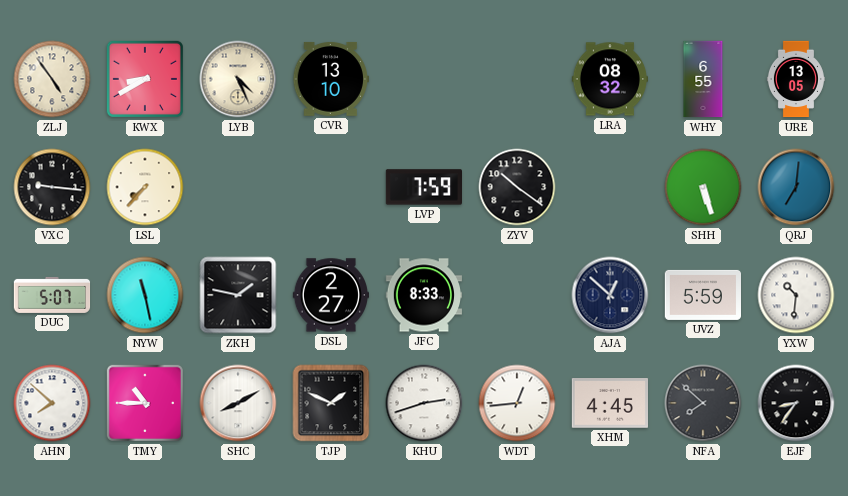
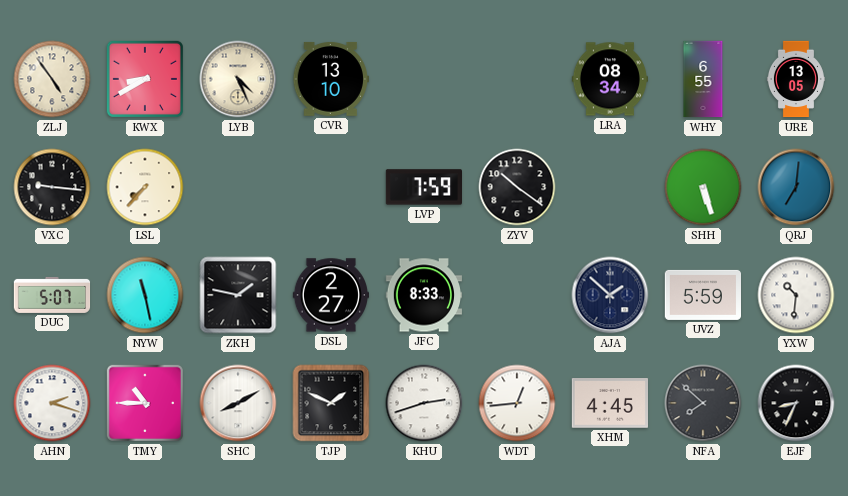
LRA: 08:32 -> 08:34
AJA: 12:52 -> 1:52
AHN: 7:52 -> 2:18
EJF: 8:36 -> 8:34
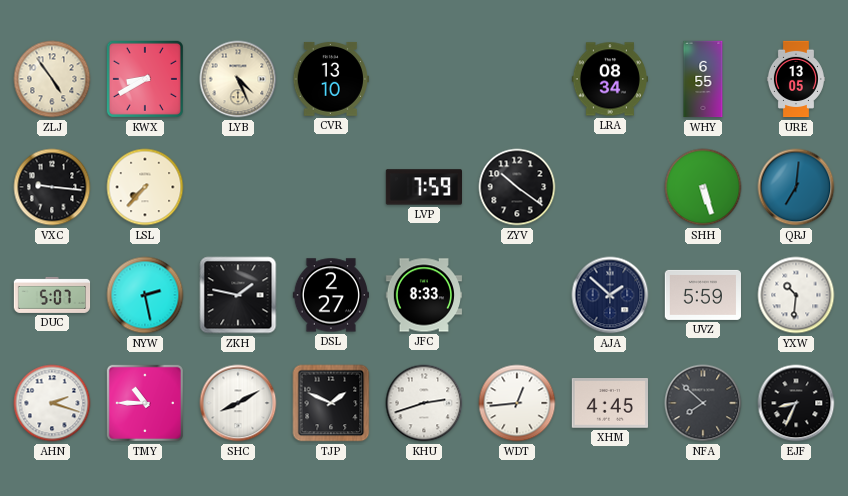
NYW: 11:28 -> 2:28
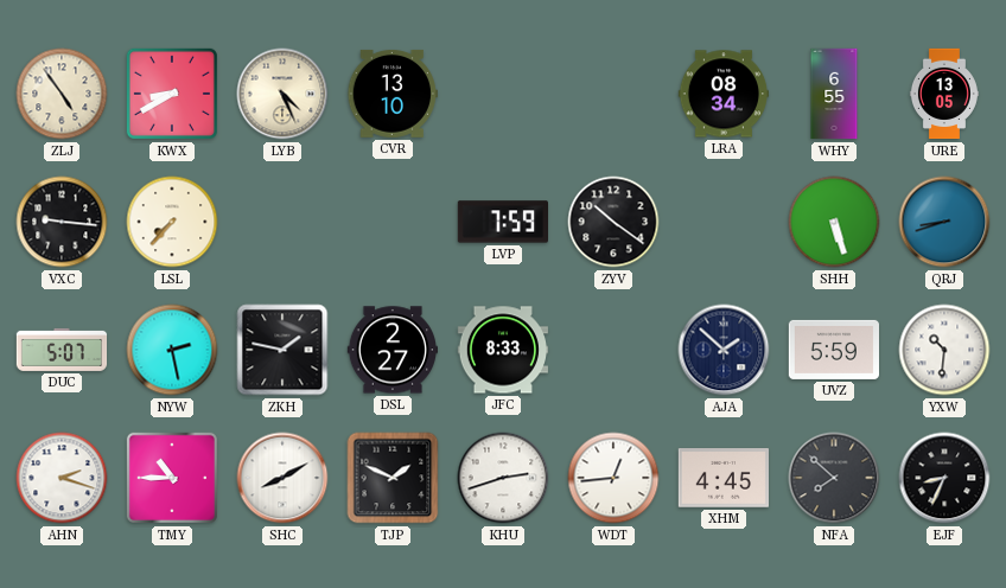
QRJ: 7:01 -> 8:42
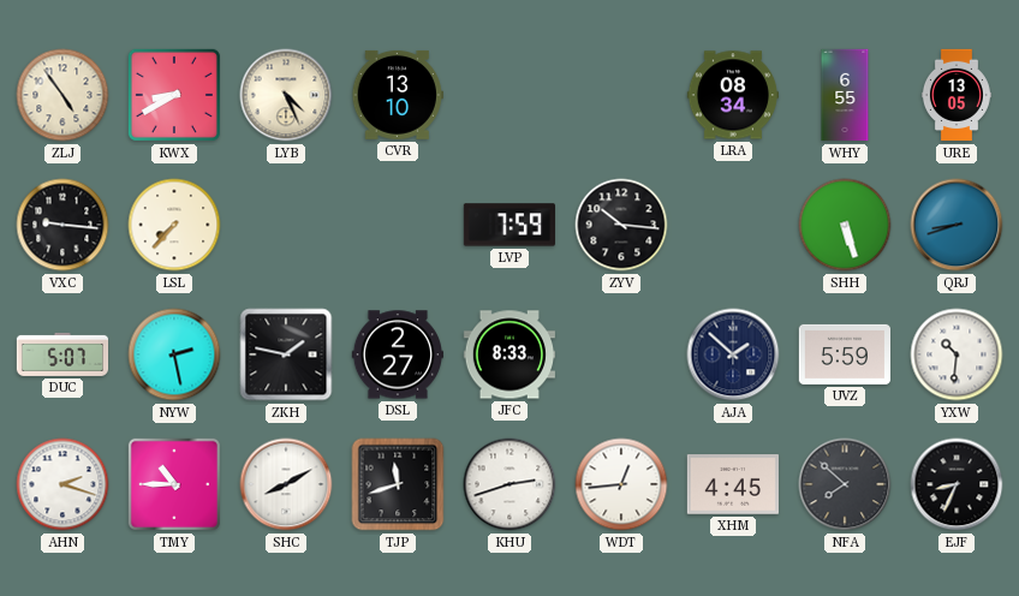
ZYV: 10:21 -> 10:16
TJP: 1:49 -> 11:42
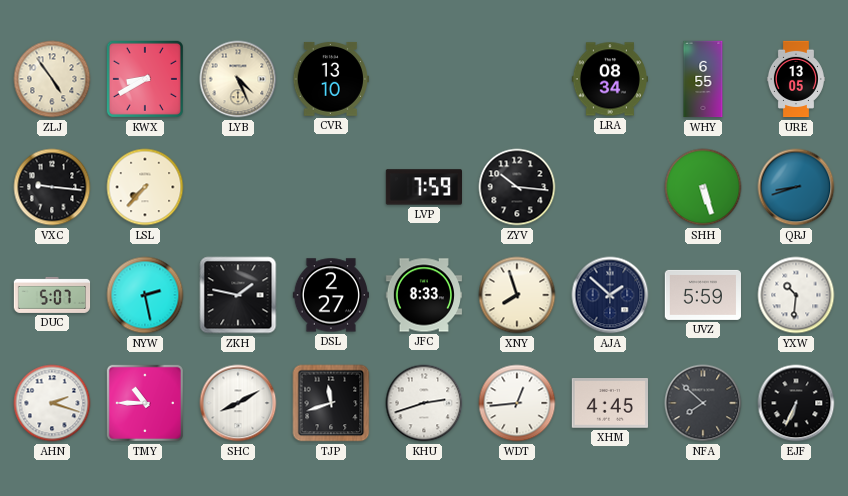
XNY: none -> 7:57
EJF: 8:34 -> 6:34
